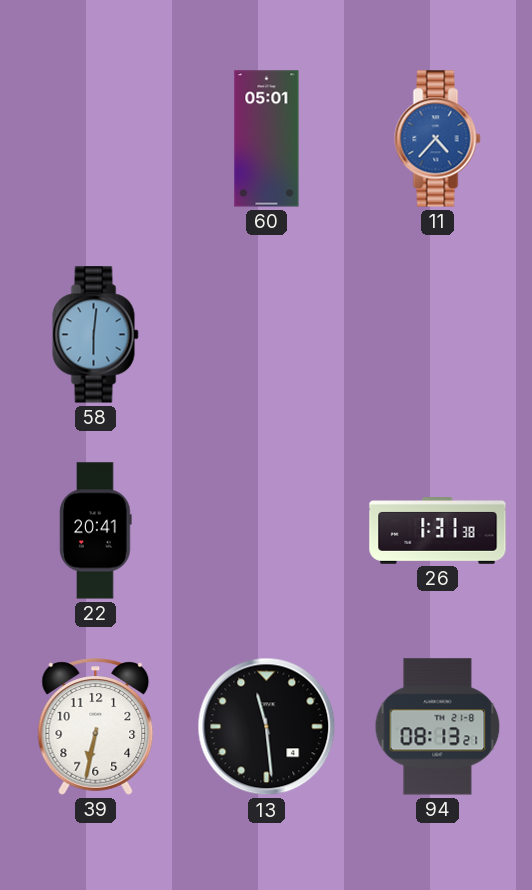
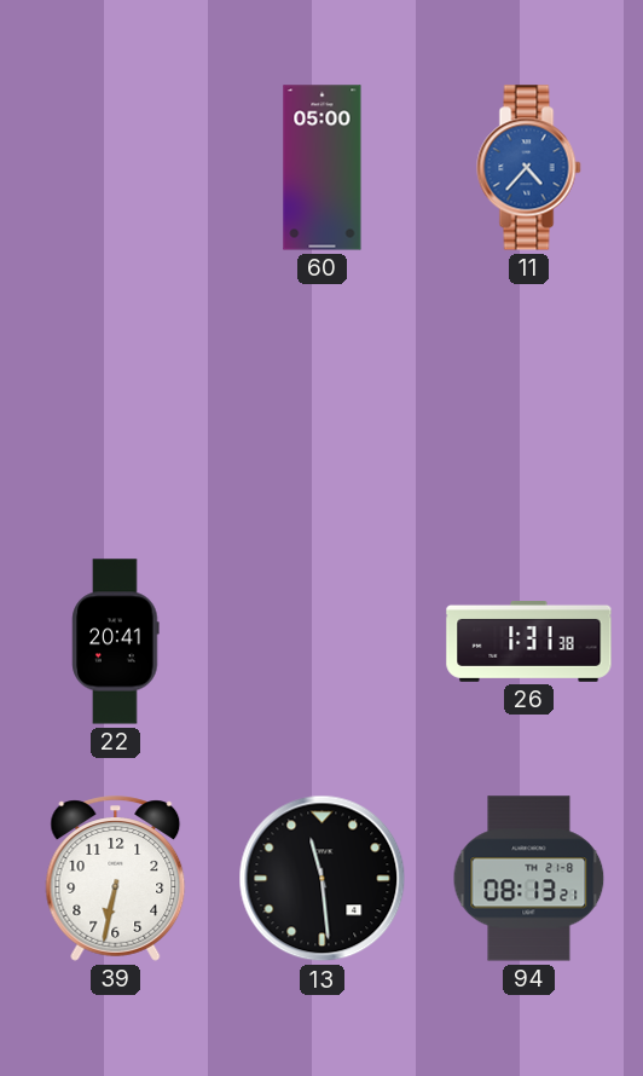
60: 05:01 -> 05:00
58: 6:01 -> none
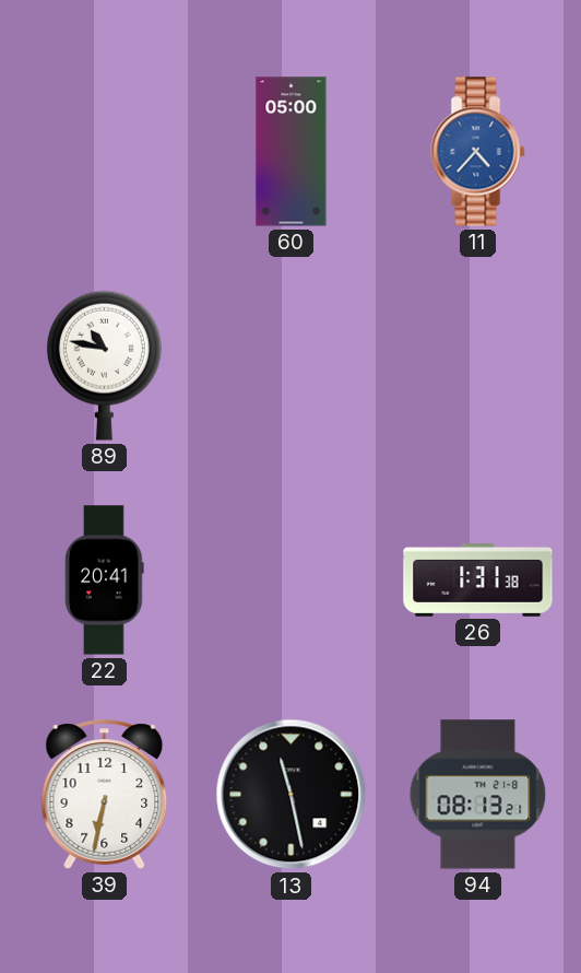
89: none -> 10:47
13: 11:29 -> 11:28
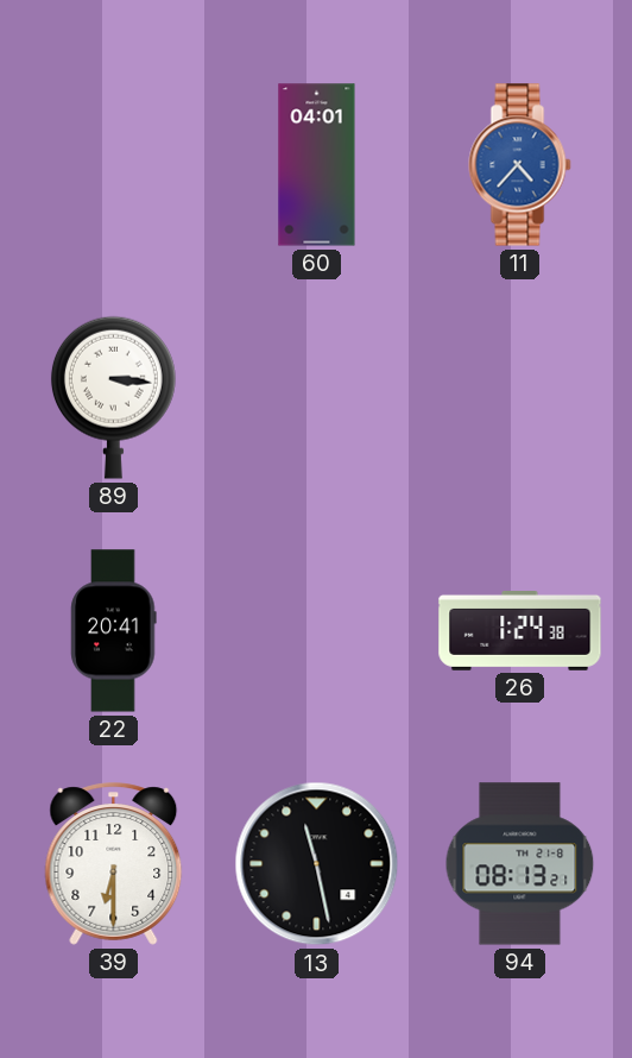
60: 05:00 -> 04:01
89: 10:47 -> 3:16
26: 1:31 -> 1:24
39: 6:32 -> 6:30
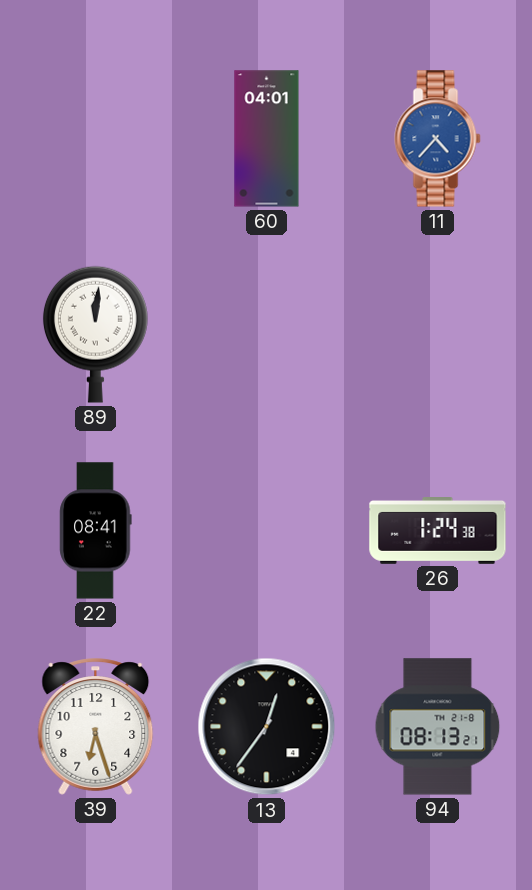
89: 3:16 -> 12:01
22: 20:41 -> 08:41
39: 6:30 -> 6:27
13: 11:28 -> 12:36
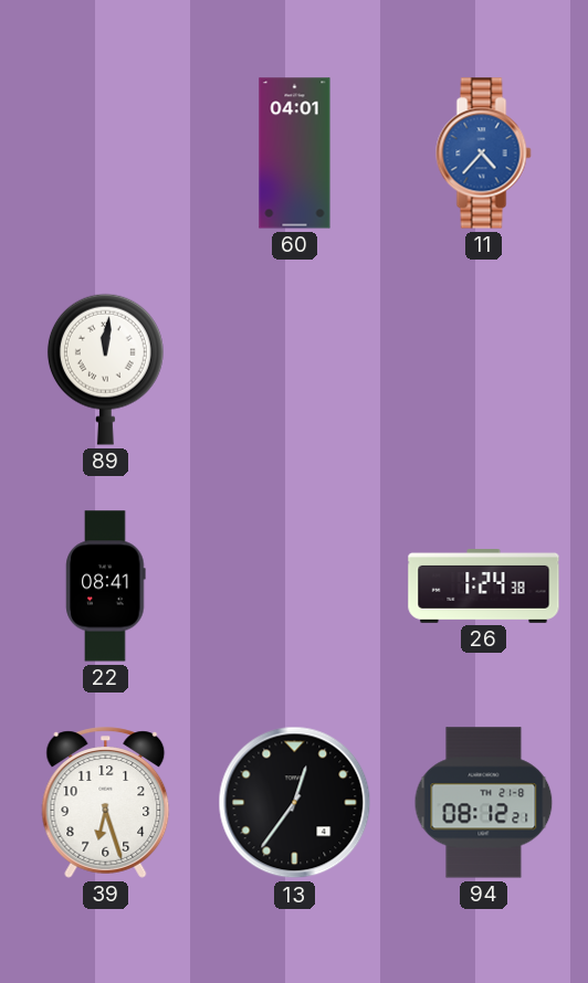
94: 08:13 -> 08:12
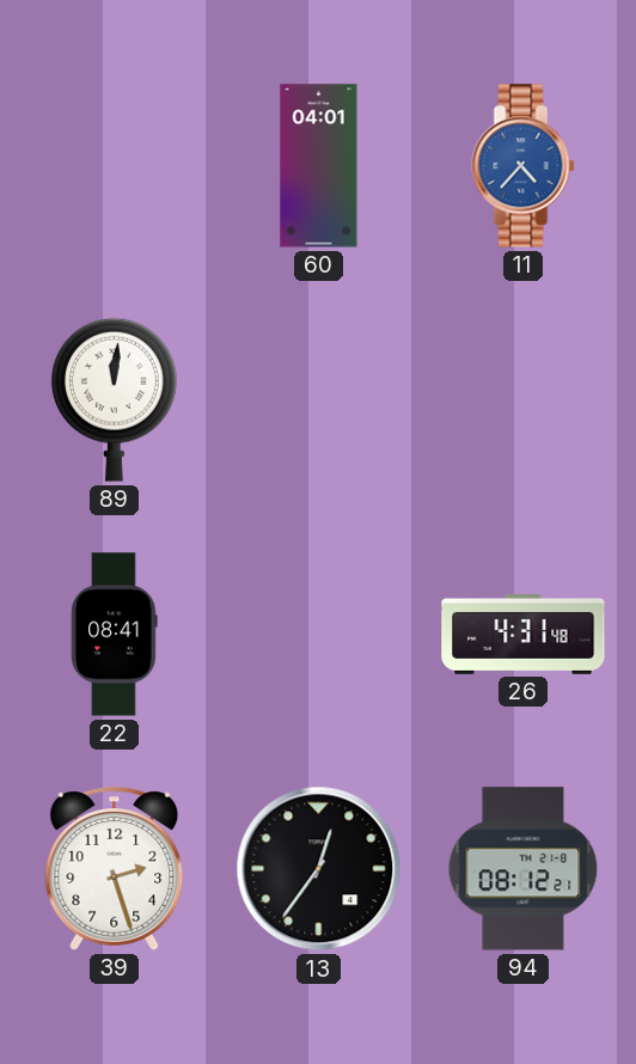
26: 1:24 -> 4:31
39: 6:27 -> 2:27
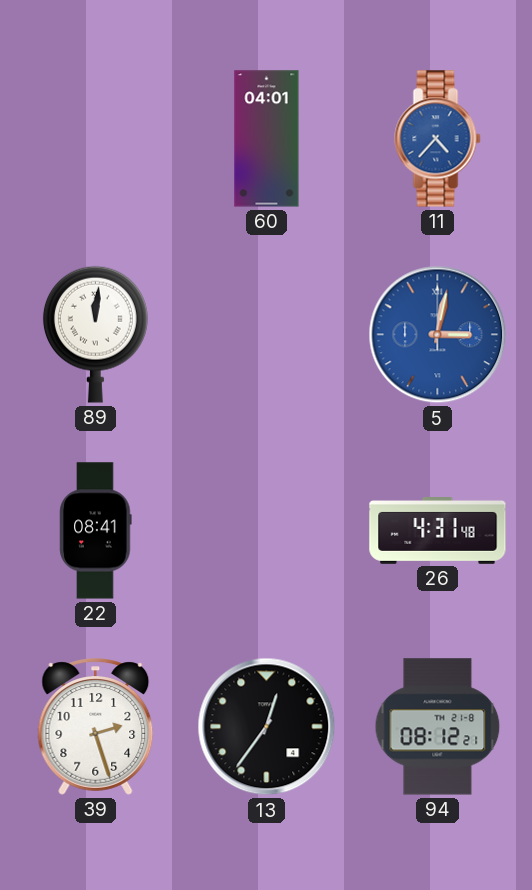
5: none -> 3:02
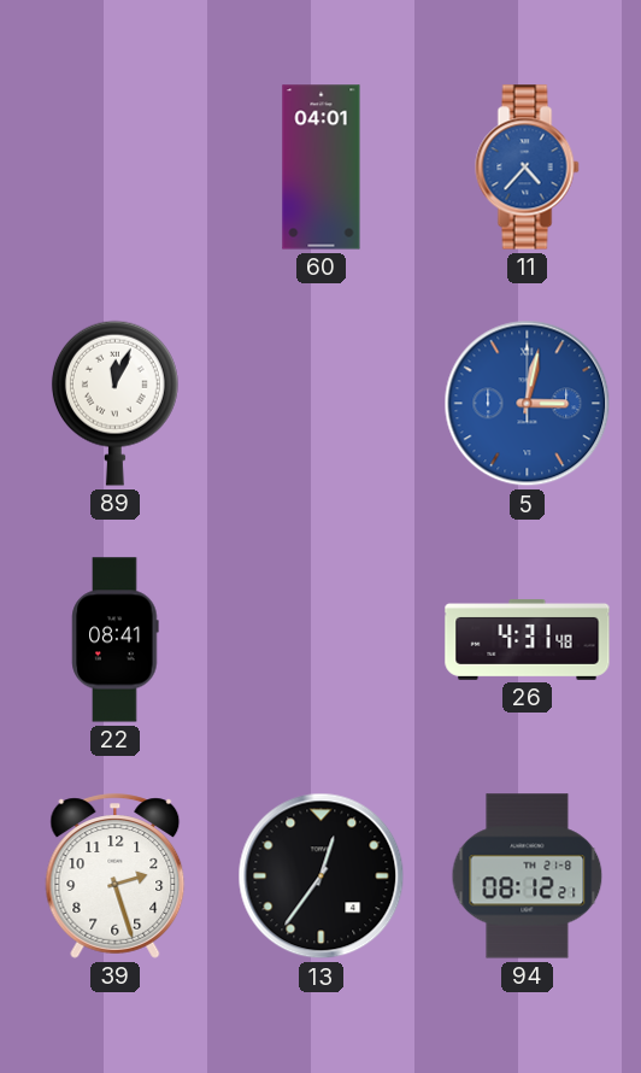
89: 12:01 -> 12:04
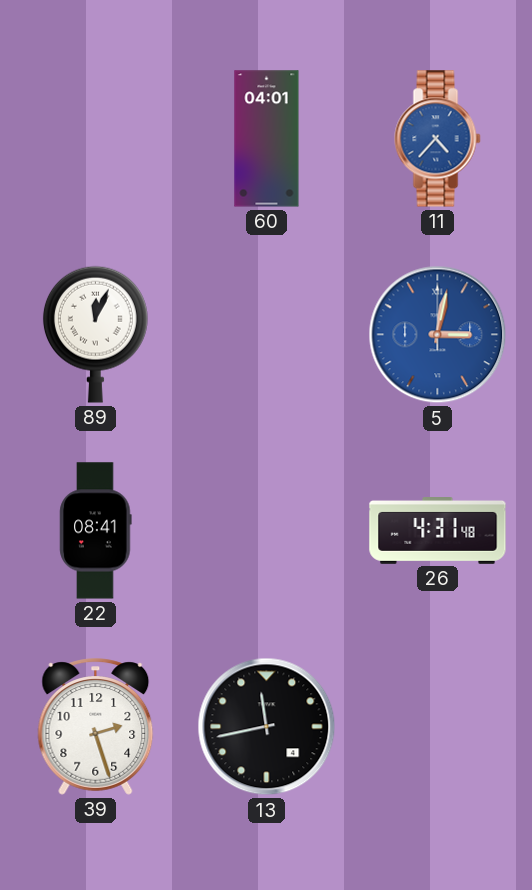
13: 12:36 -> 11:43
94: 08:12 -> none
